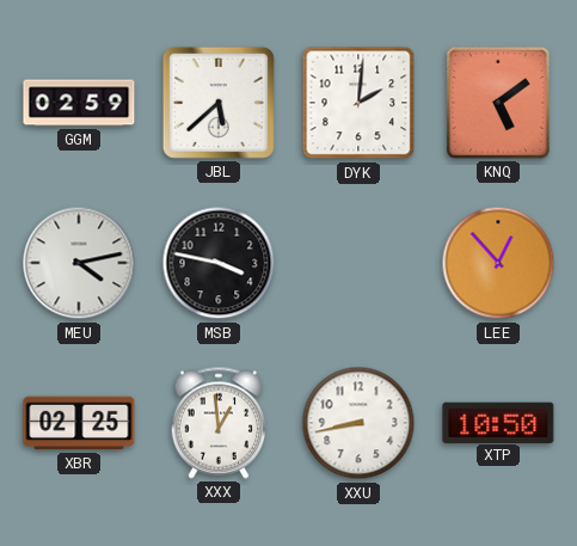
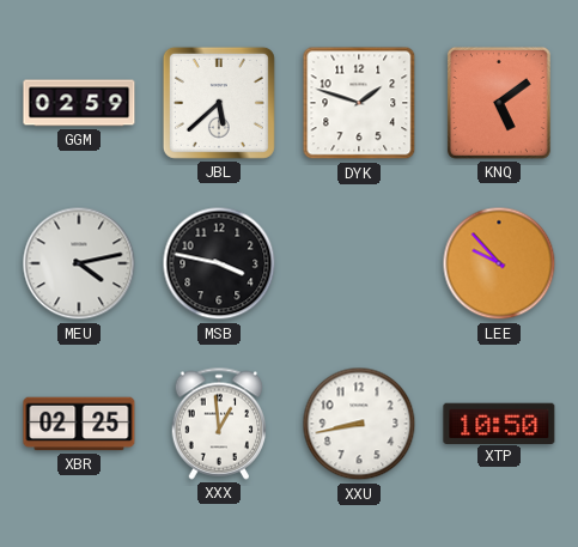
DYK: 2:01 -> 1:48
LEE: 12:53 -> 9:53
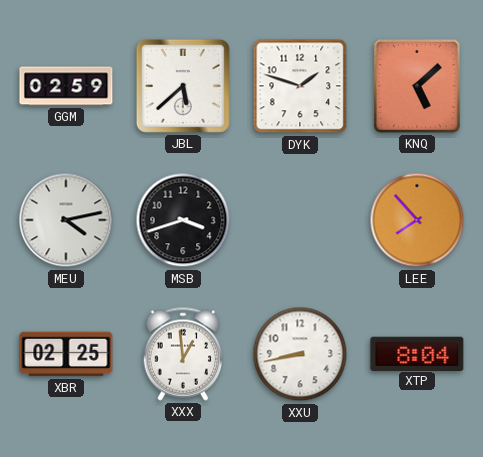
KNQ: 5:09 -> 5:08
MSB: 3:47 -> 3:42
LEE: 9:53 -> 7:53
XTP: 10:50 -> 8:04
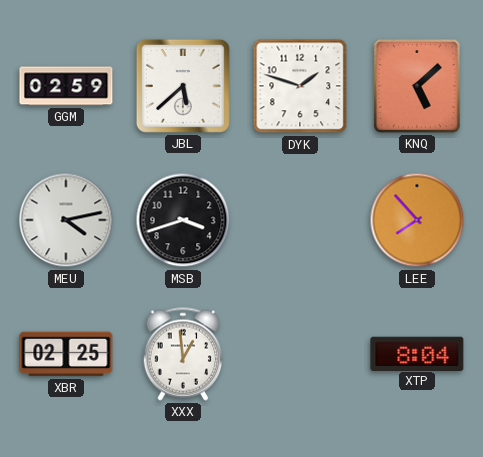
XXU: 8:43 -> none
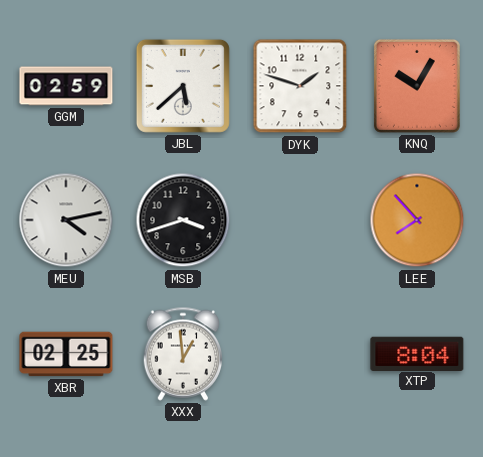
KNQ: 5:08 -> 10:05
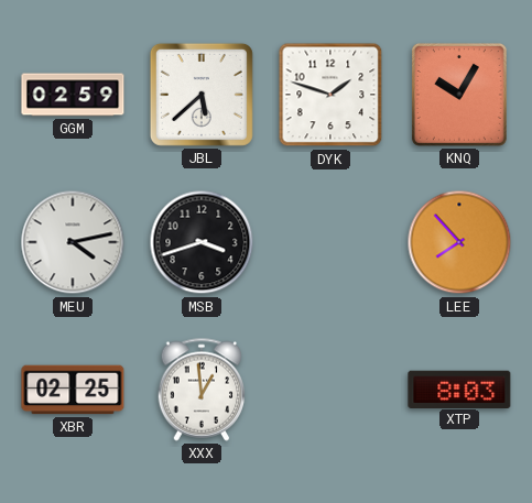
XTP: 8:04 -> 8:03
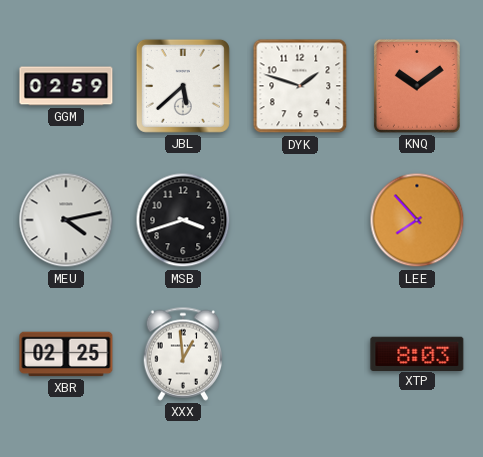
KNQ: 10:05 -> 10:09
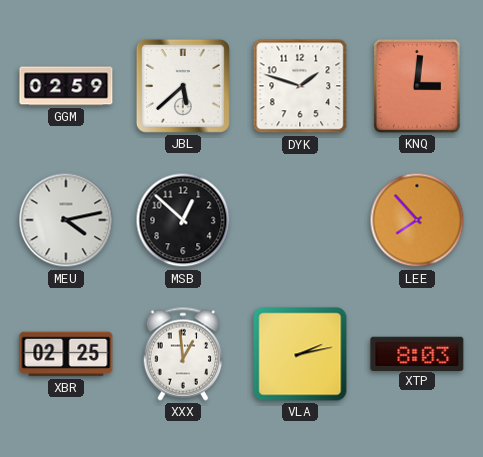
KNQ: 10:09 -> 3:01
MSB: 3:42 -> 12:52
VLA: none -> 2:13
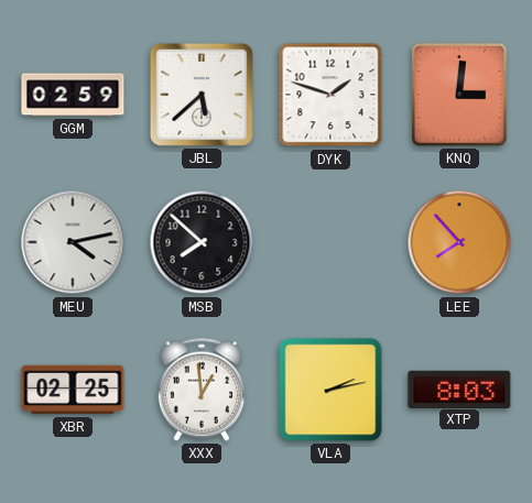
MSB: 12:52 -> 7:52
